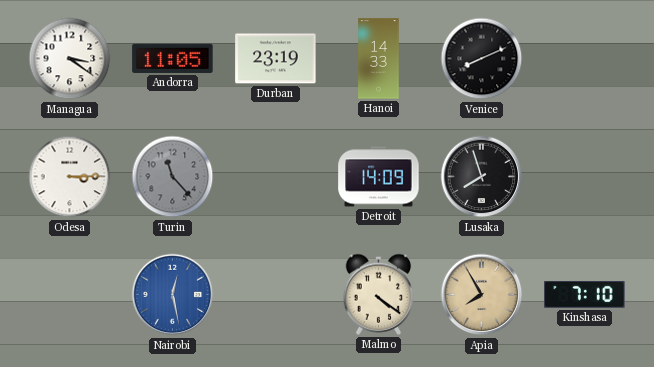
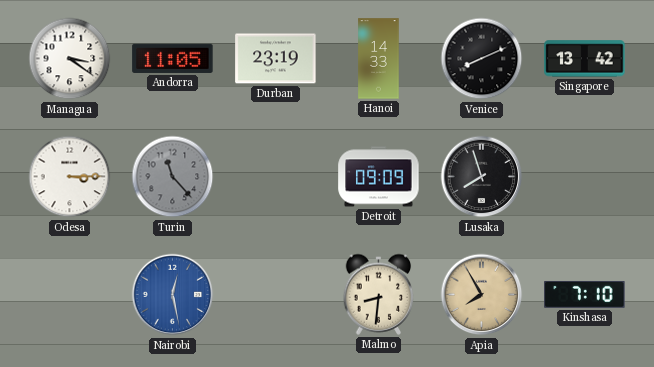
Singapore: none -> 13:42
Detroit: 14:09 -> 09:09
Malmo: 4:21 -> 8:31
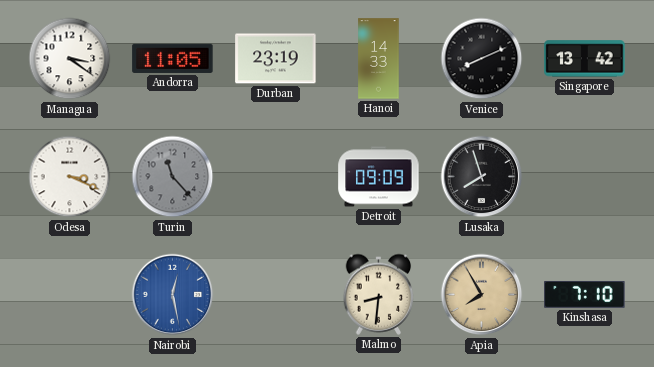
Odesa: 3:15 -> 3:19
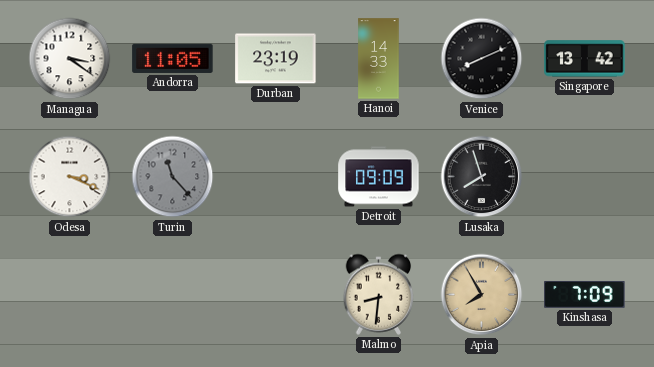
Nairobi: 12:28 -> none
Kinshasa: 7:10 -> 7:09
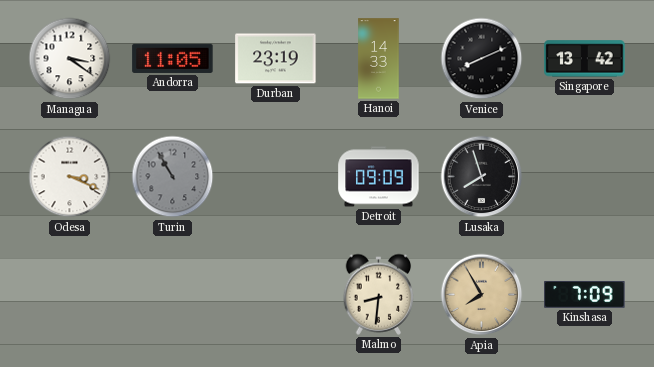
Turin: 11:23 -> 10:55
